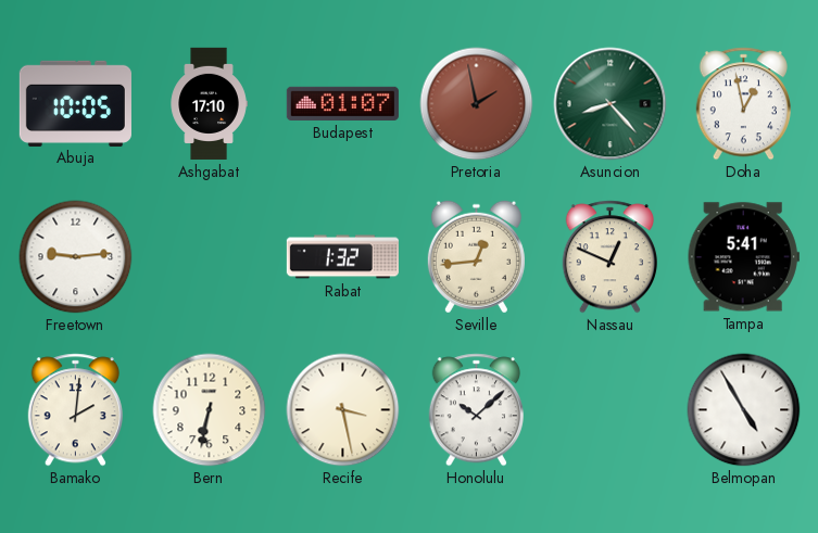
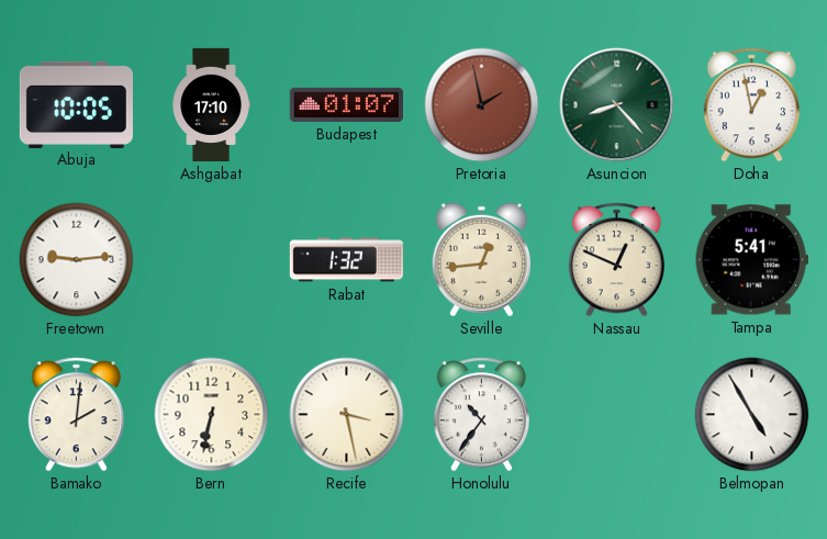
Honolulu: 10:08 -> 10:36
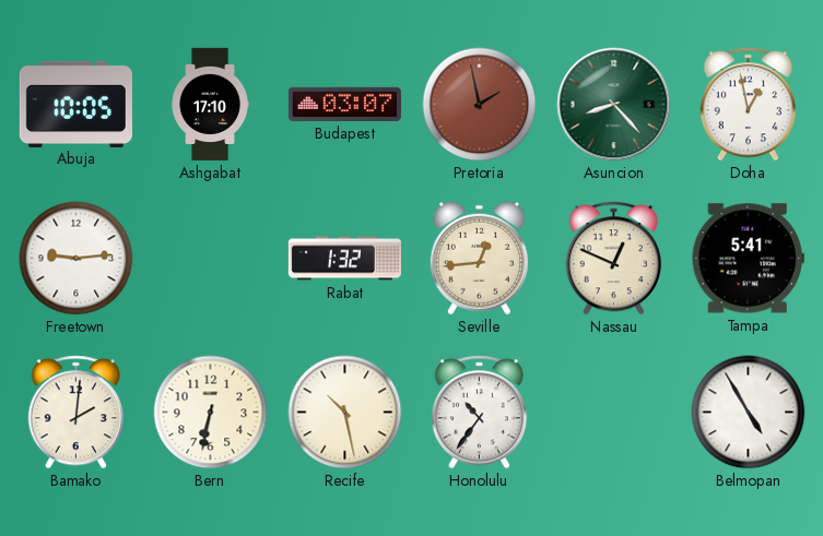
Budapest: 01:07 -> 03:07
Recife: 3:28 -> 10:28
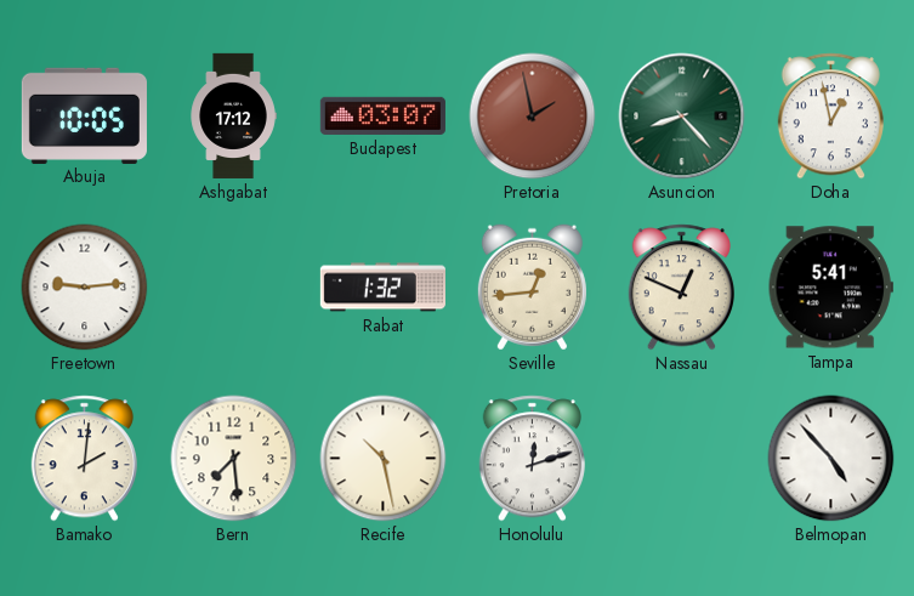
Ashgabat: 17:10 -> 17:12
Bern: 6:32 -> 7:29
Honolulu: 10:36 -> 12:12
Belmopan: 4:55 -> 4:53
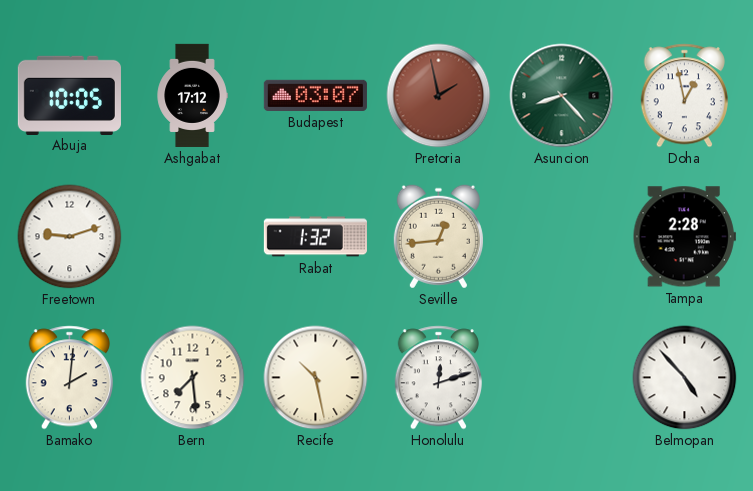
Freetown: 9:14 -> 9:12
Nassau: 12:49 -> none
Tampa: 5:41 -> 2:28
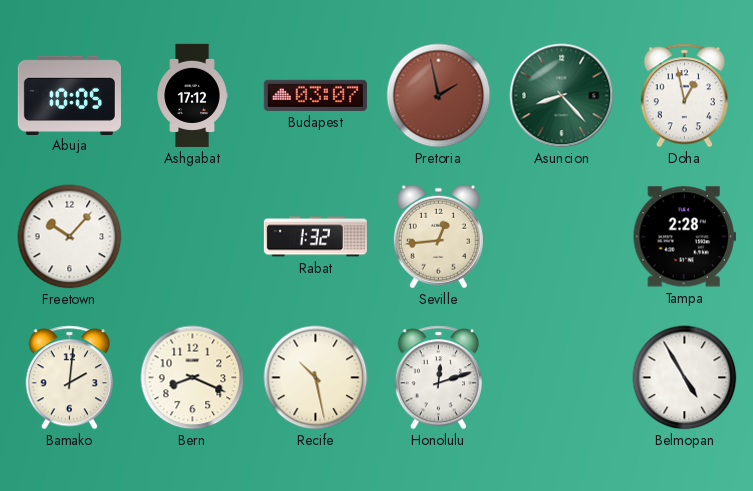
Freetown: 9:12 -> 10:07
Bern: 7:29 -> 8:19
Belmopan: 4:53 -> 4:55
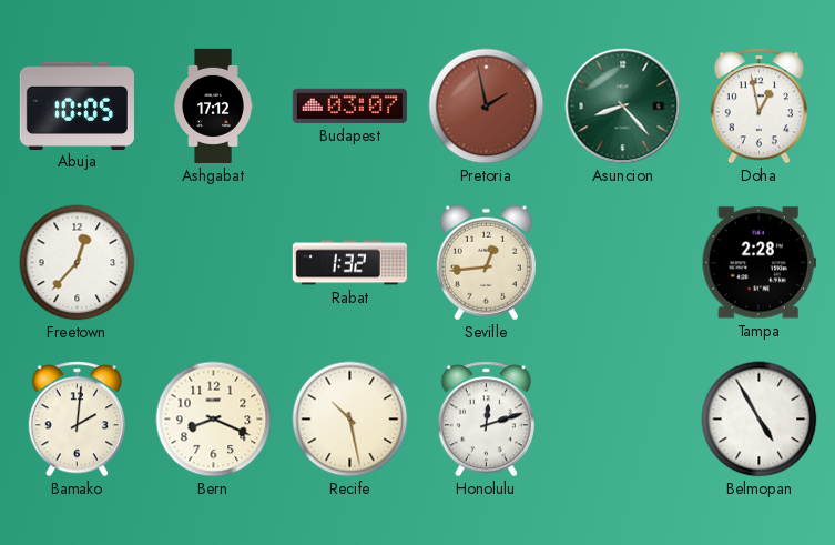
Freetown: 10:07 -> 12:37
